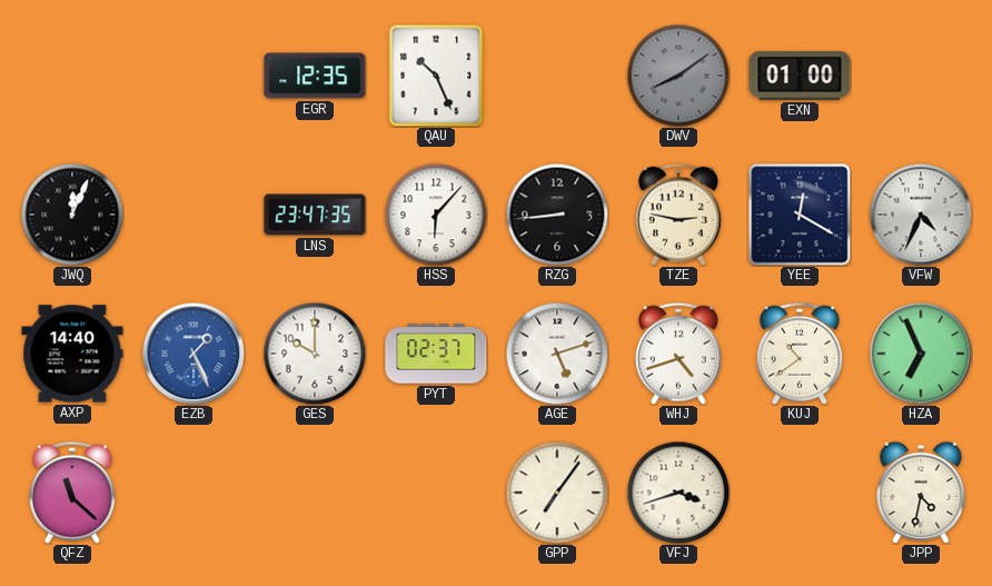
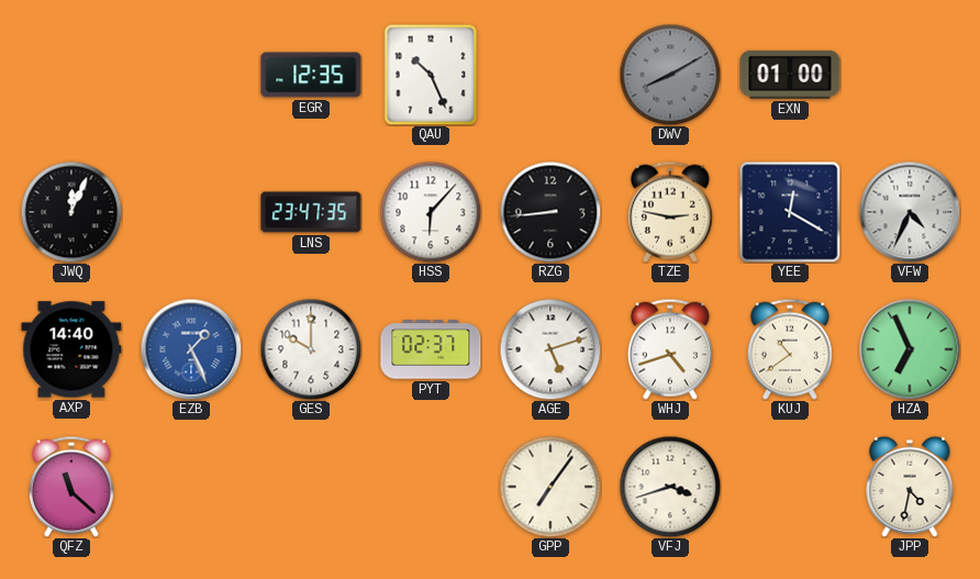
DWV: 8:09 -> 8:10
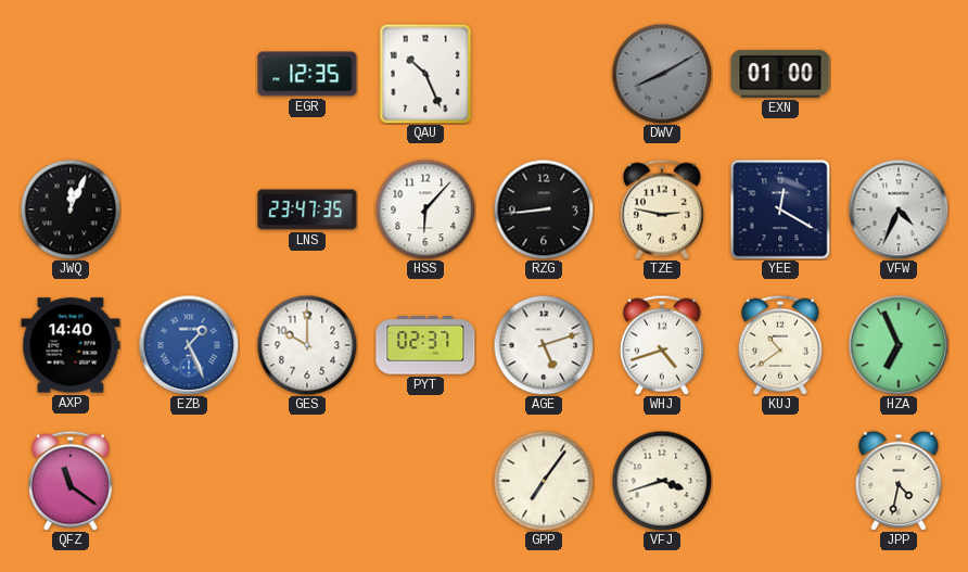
QFZ: 11:22 -> 11:21
